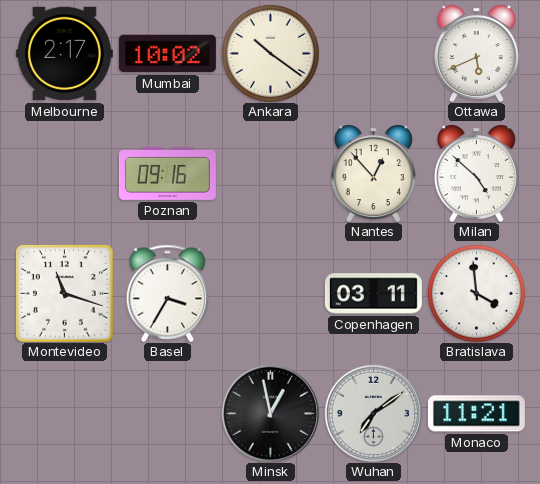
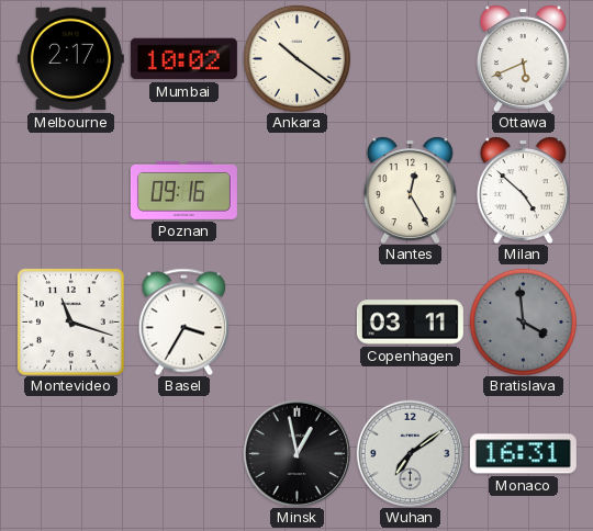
Nantes: 12:53 -> 12:25
Bratislava dial: white -> grey
Monaco: 11:21 -> 16:31
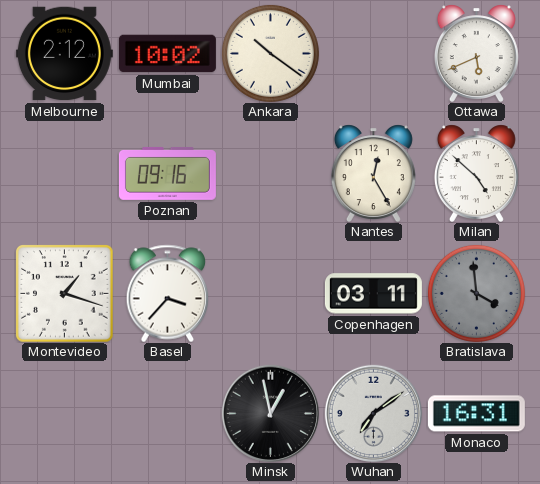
Melbourne: 2:17 -> 2:12
Montevideo: 11:18 -> 1:18
Basel: 3:35 -> 3:37
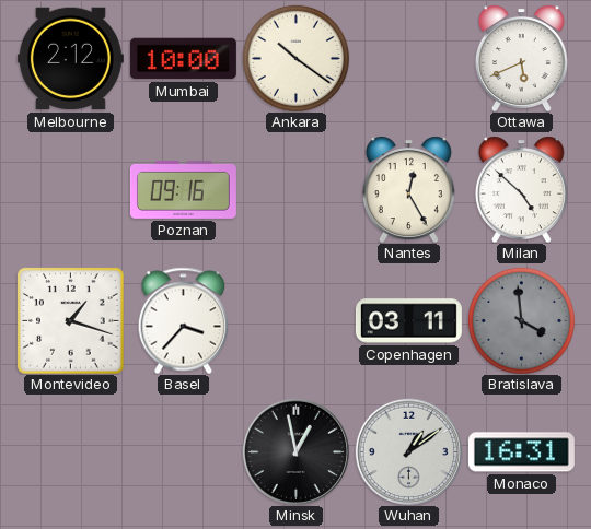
Mumbai: 10:02 -> 10:00
Wuhan: 7:09 -> 1:09
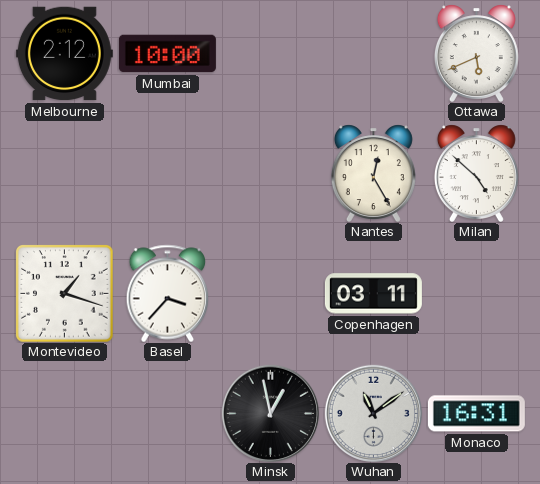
Ankara: 10:21 -> none
Poznan: 09:16 -> none
Bratislava: 3:59 -> none
Wuhan: 1:09 -> 11:09
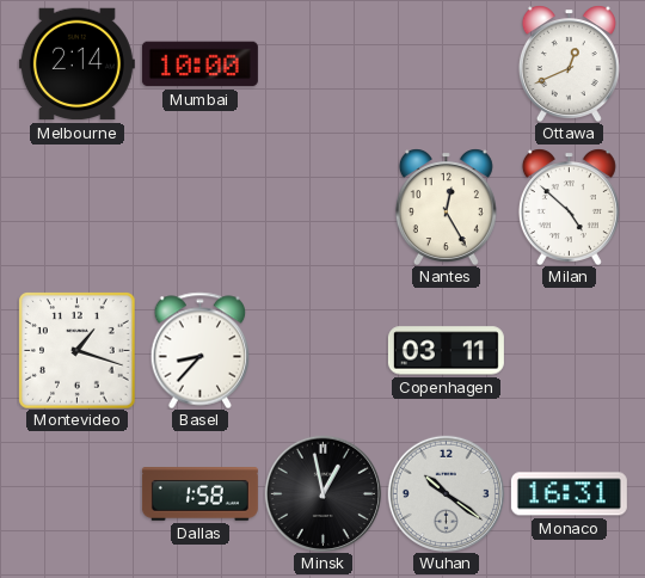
Melbourne: 2:12 -> 2:14
Ottawa: 5:41 -> 12:41
Basel: 3:37 -> 8:37
Dallas: none -> 1:58
Wuhan: 11:09 -> 10:21
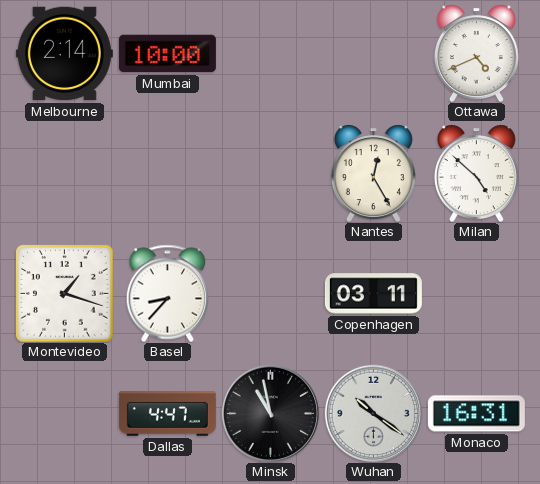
Ottawa: 12:41 -> 4:41
Dallas: 1:58 -> 4:47
Minsk: 12:58 -> 10:58
